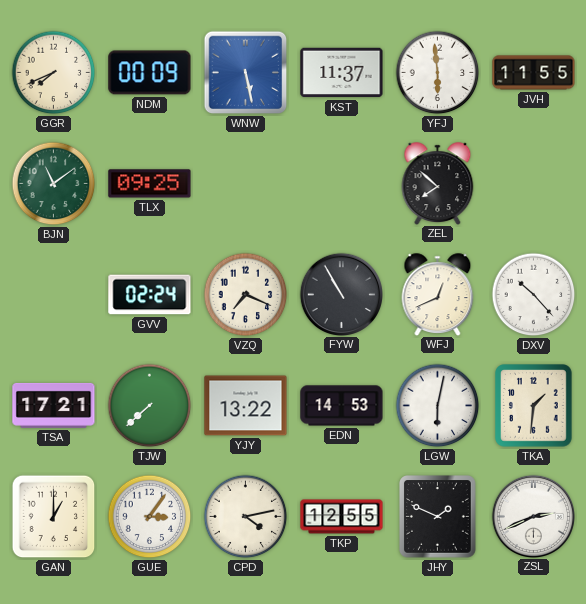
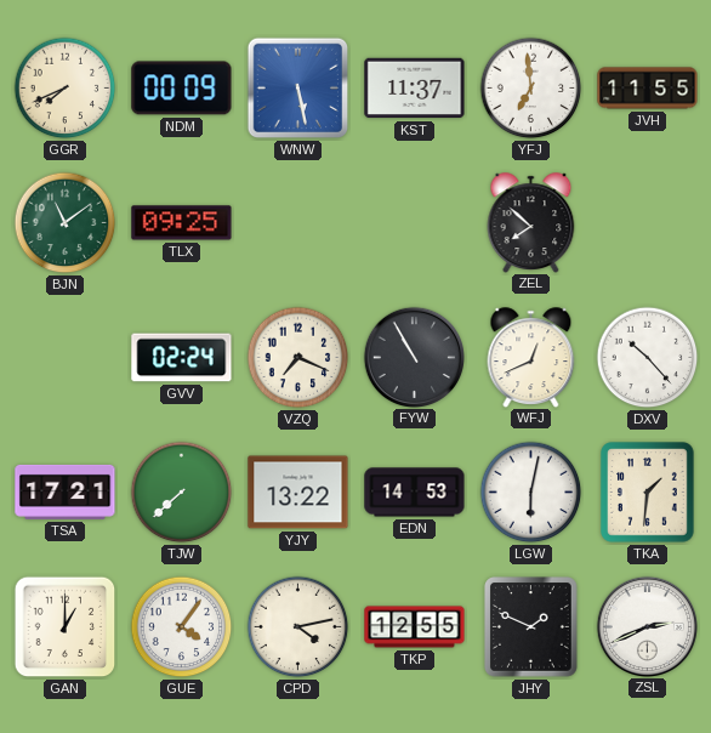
YFJ: 5:59 -> 6:59
GUE: 3:06 -> 4:06
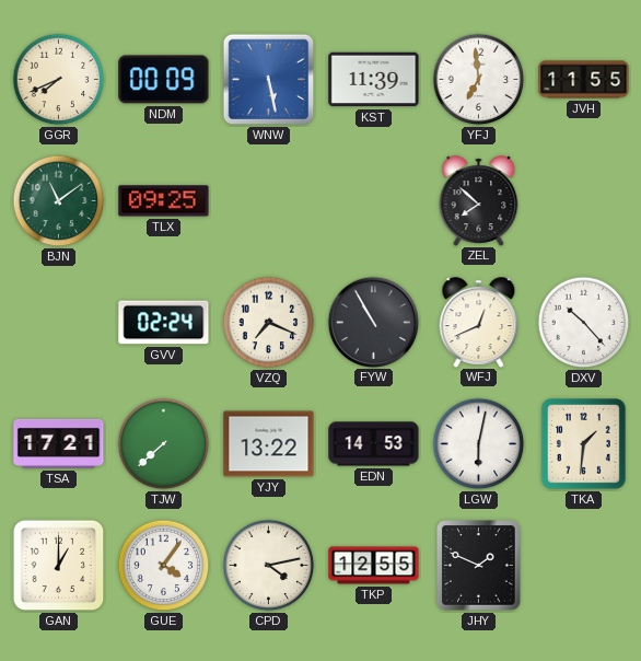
KST: 11:37 -> 11:39
ZSL: 2:41 -> none
